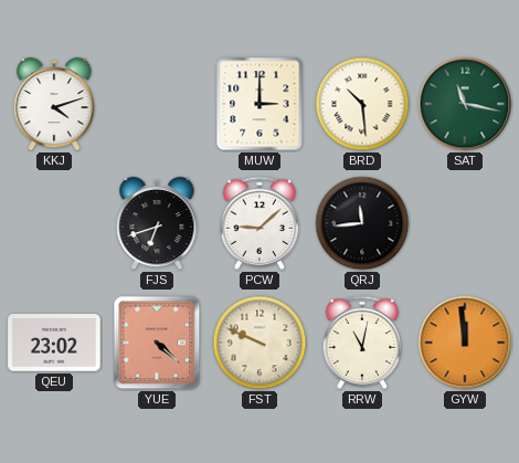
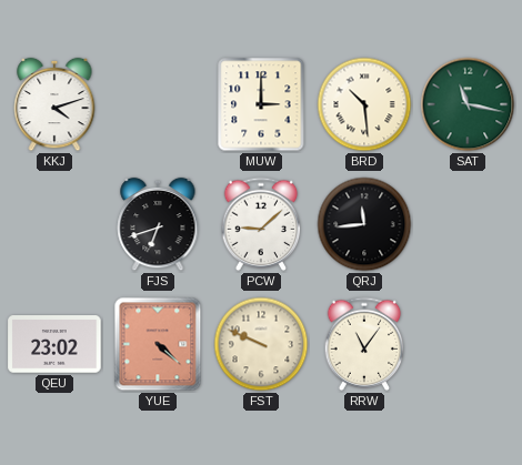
RRW: 11:02 -> 11:06
GYW: 11:59 -> none
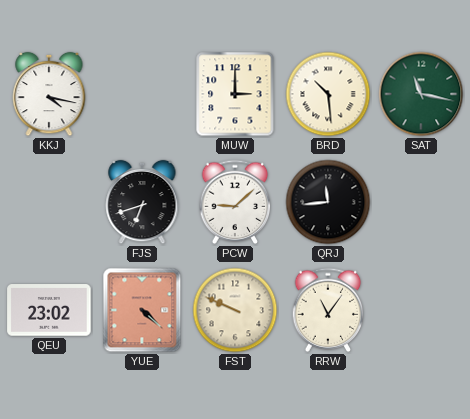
KKJ: 4:12 -> 4:17
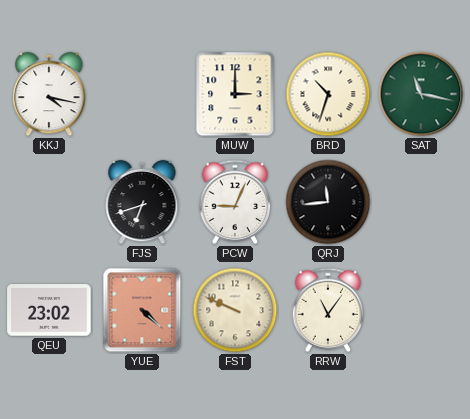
BRD: 10:29 -> 10:33
PCW: 9:08 -> 9:04
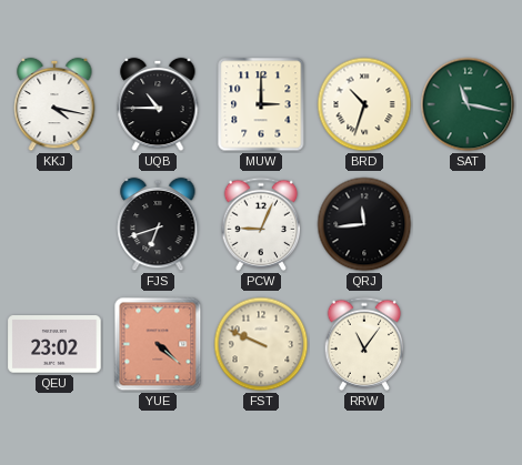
UQB: none -> 10:45
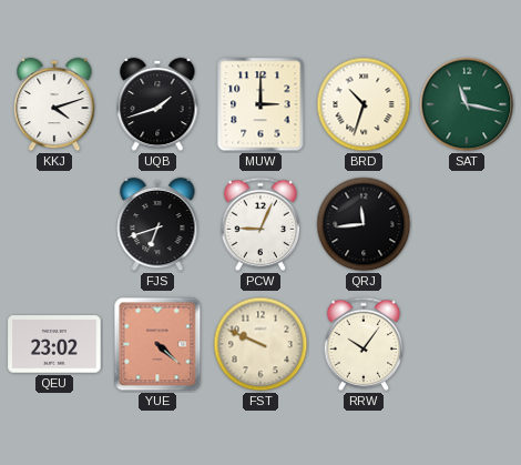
KKJ: 4:17 -> 4:12
UQB: 10:45 -> 1:42
RRW: 11:06 -> 10:06
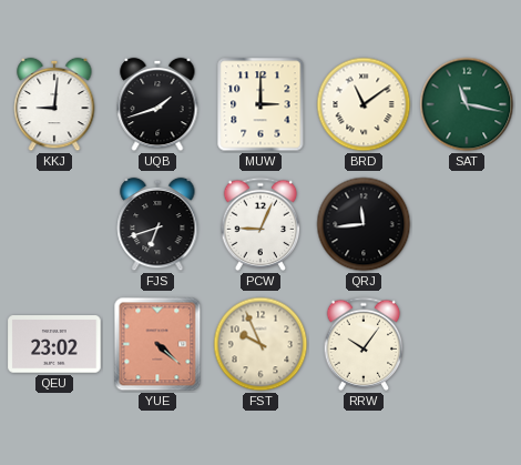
KKJ: 4:12 -> 9:01
BRD: 10:33 -> 11:09
FST: 9:49 -> 9:56
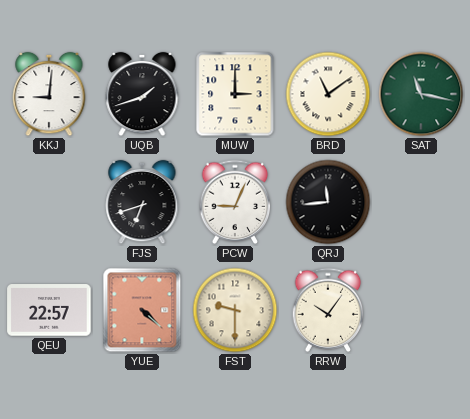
QEU: 23:02 -> 22:57
FST: 9:56 -> 9:30
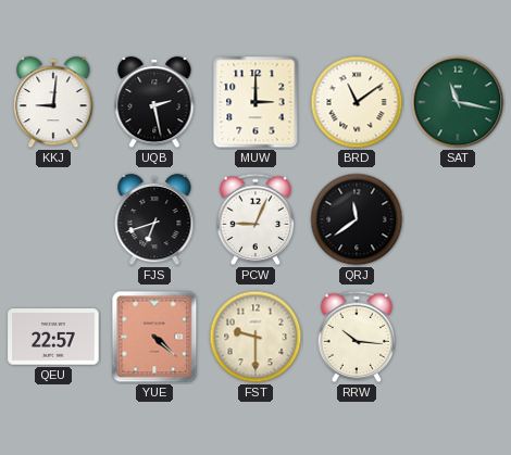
UQB: 1:42 -> 2:28
QRJ: 11:44 -> 11:39
RRW: 10:06 -> 10:16
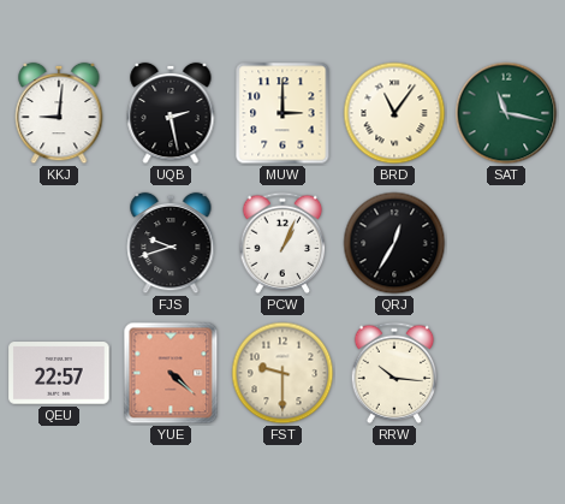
BRD: 11:09 -> 11:06
FJS: 6:42 -> 9:42
PCW: 9:04 -> 1:04
QRJ: 11:39 -> 12:35
